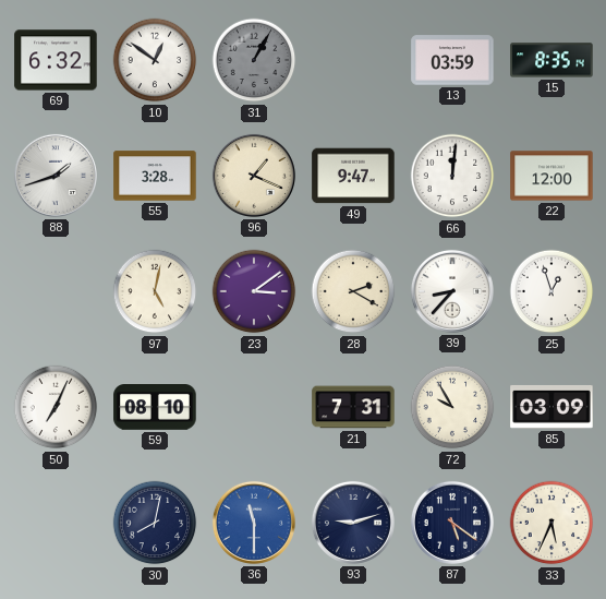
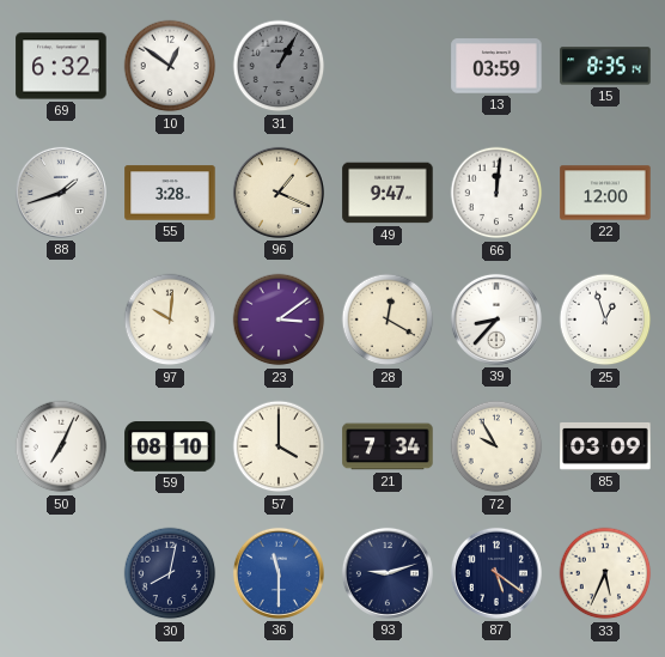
97: 5:02 -> 10:01
28: 2:20 -> 12:20
57: none -> 4:00
21: 7:31 -> 7:34
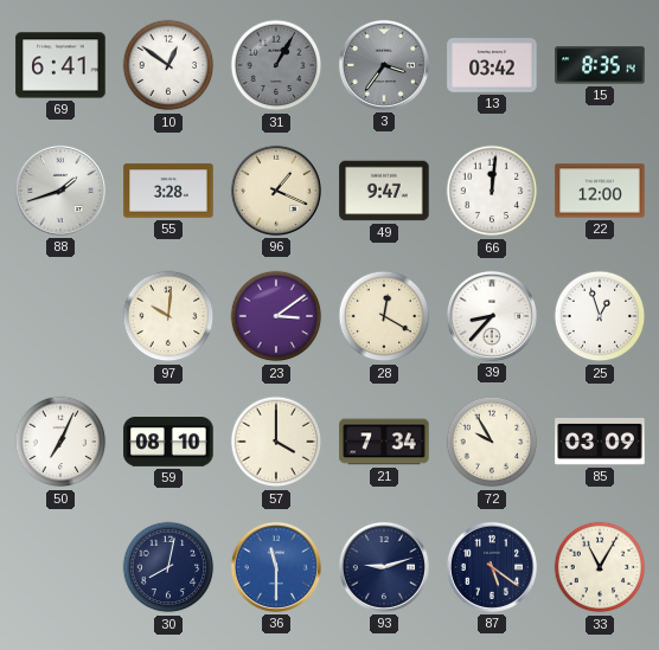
69: 6:32 -> 6:41
3: none -> 3:36
13: 03:59 -> 03:42
33: 5:34 -> 11:05
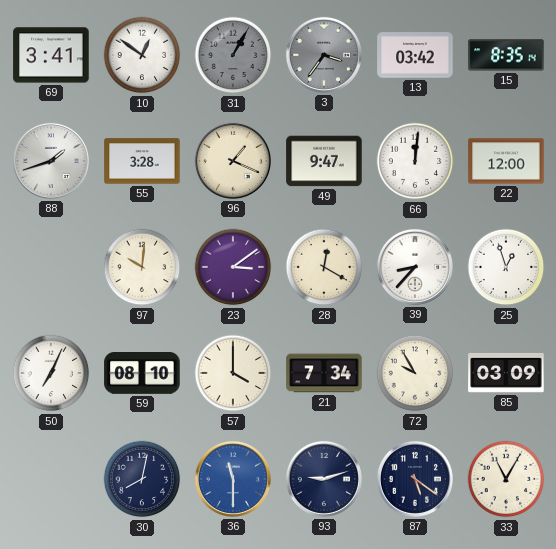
69: 6:41 -> 3:41
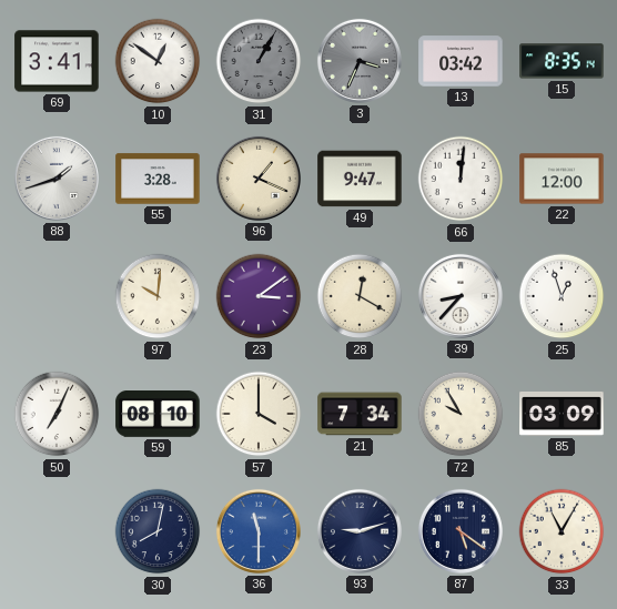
3: 3:36 -> 3:34
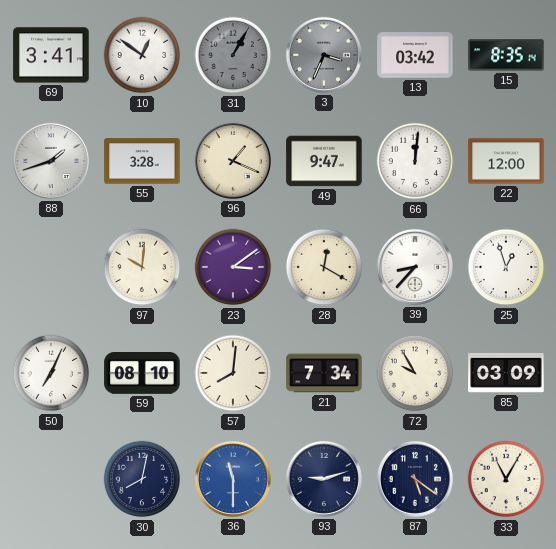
57: 4:00 -> 8:01
